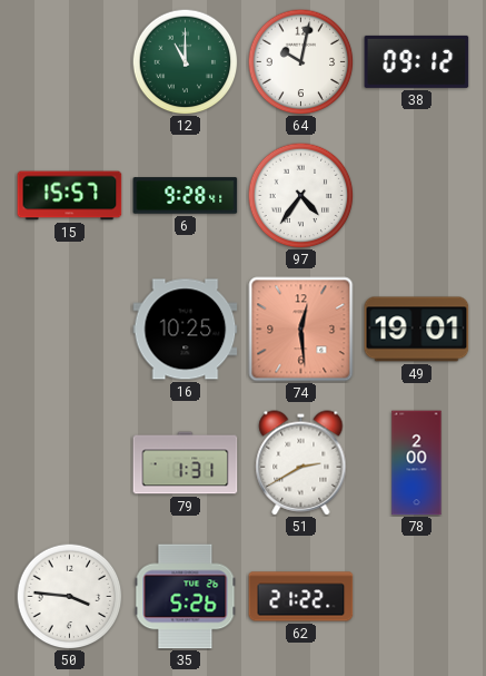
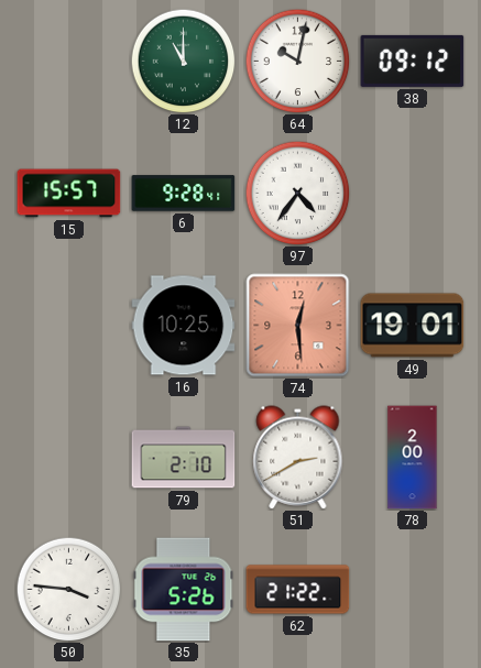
79: 1:31 -> 2:10
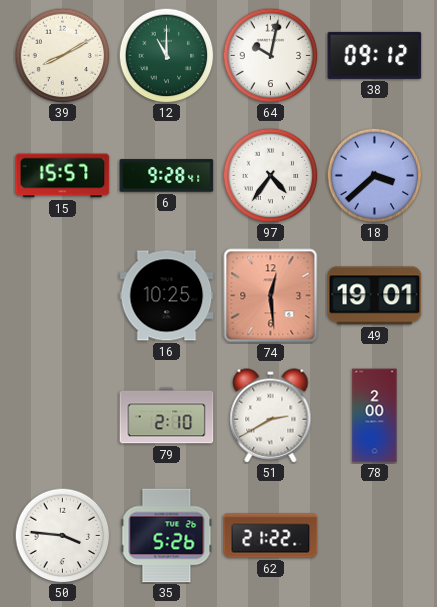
39: none -> 8:10
18: none -> 3:38
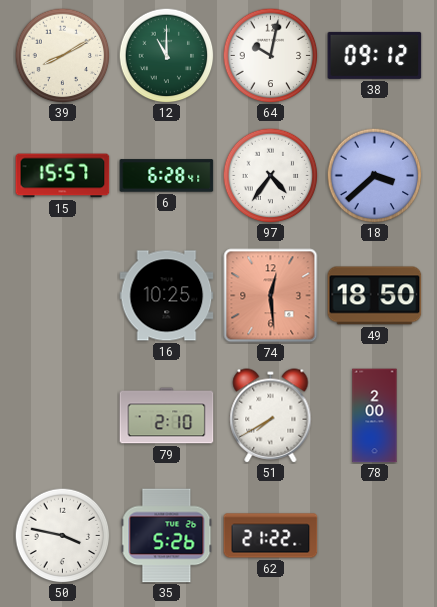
6: 9:28 -> 6:28
49: 19:01 -> 18:50
51: 2:40 -> 7:40
50: 3:46 -> 3:47
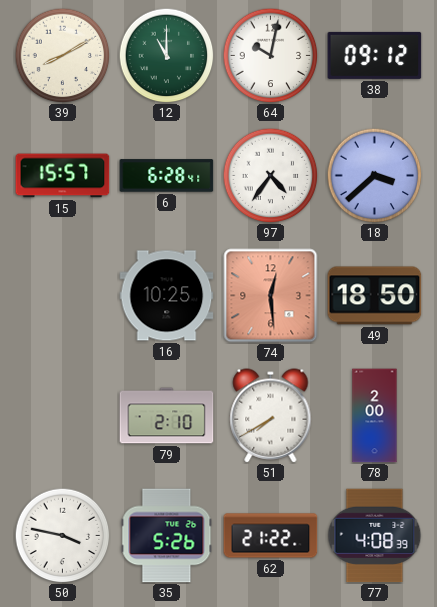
77: none -> 4:08
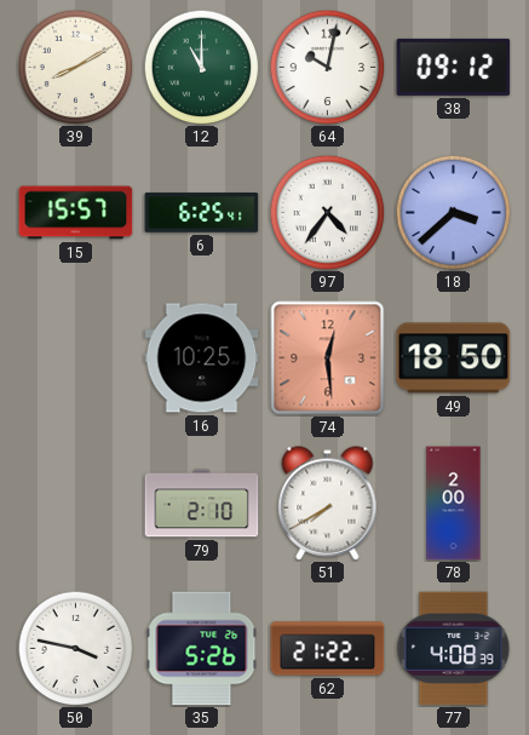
6: 6:28 -> 6:25
